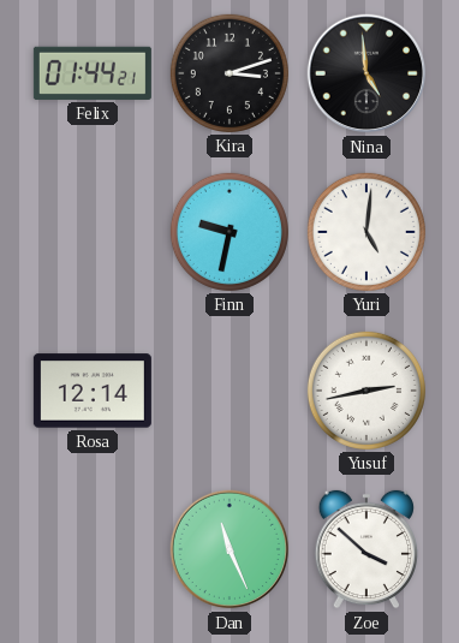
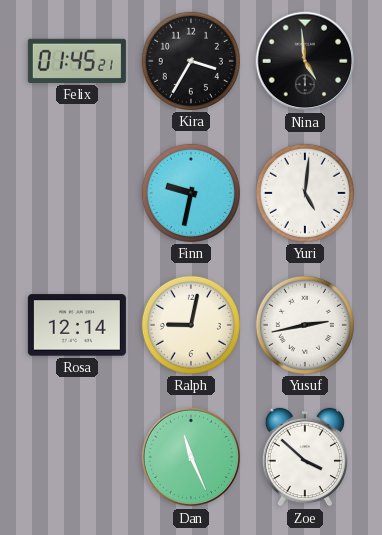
Felix: 01:44 -> 01:45
Kira: 3:12 -> 3:35
Ralph: none -> 9:02
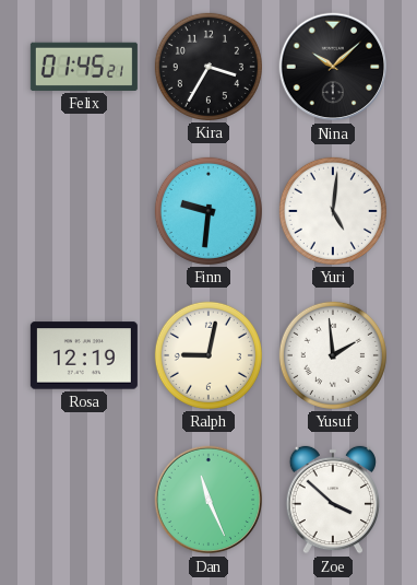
Nina: 4:59 -> 10:08
Finn: 9:32 -> 9:31
Rosa: 12:14 -> 12:19
Yusuf: 2:43 -> 1:59
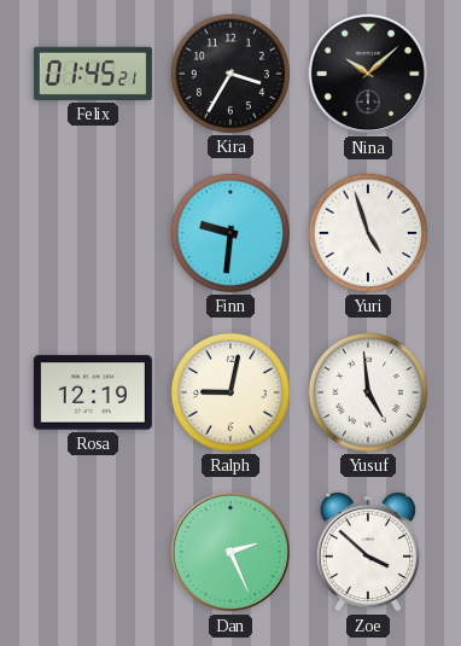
Yuri: 5:01 -> 4:57
Yusuf: 1:59 -> 4:59
Dan: 11:26 -> 2:26
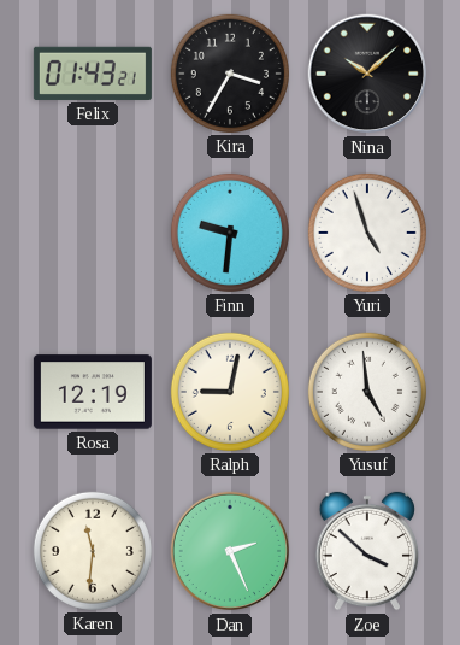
Felix: 01:45 -> 01:43
Karen: none -> 11:31
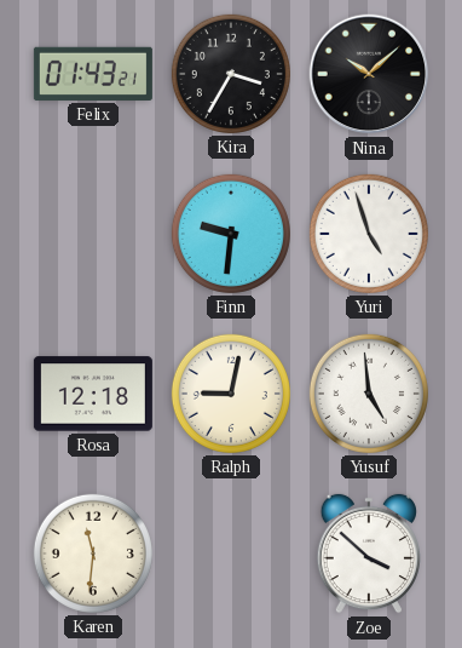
Rosa: 12:19 -> 12:18
Dan: 2:26 -> none
